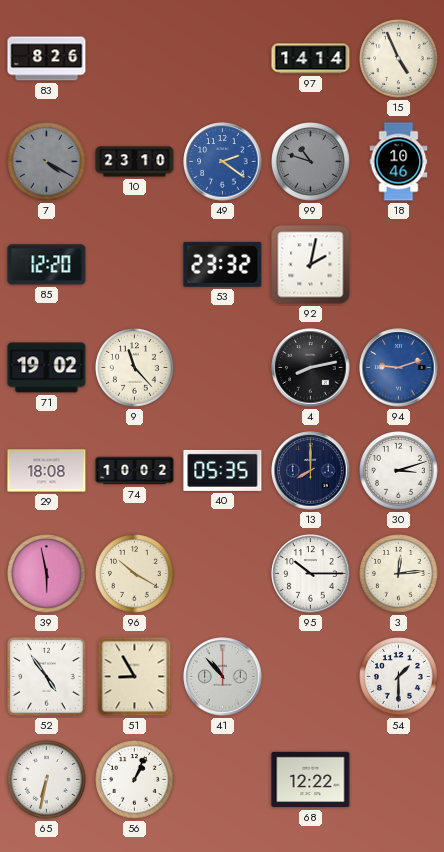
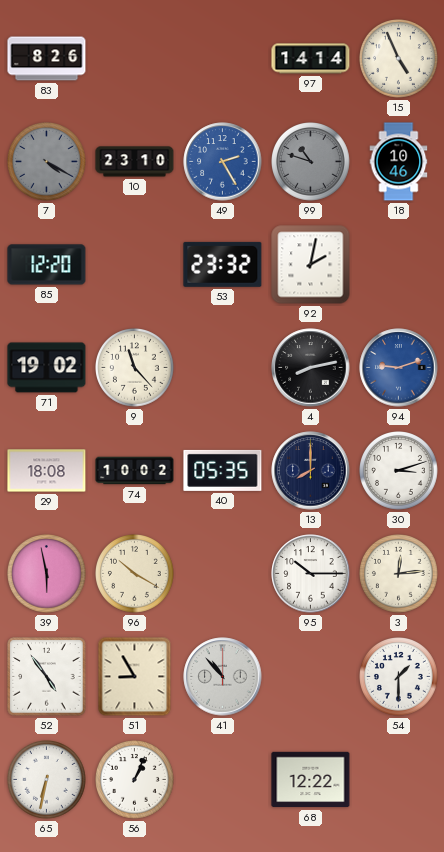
49: 2:21 -> 2:25
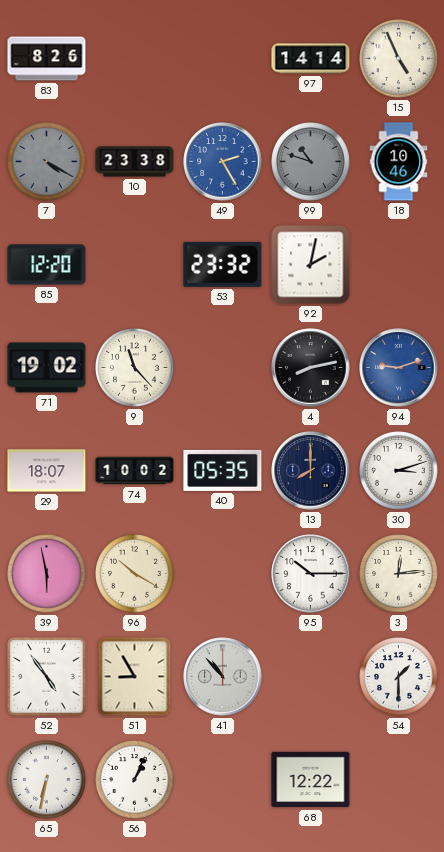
10: 23:10 -> 23:38
29: 18:08 -> 18:07
